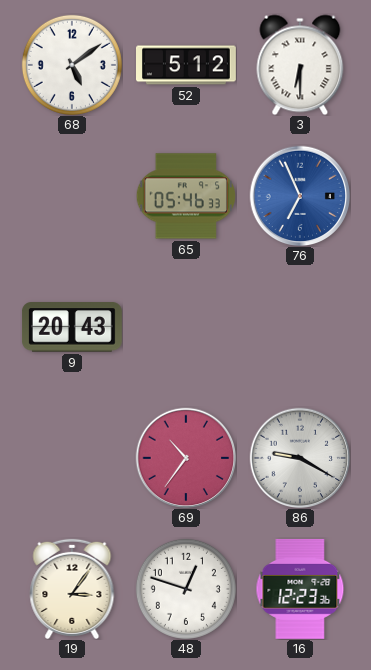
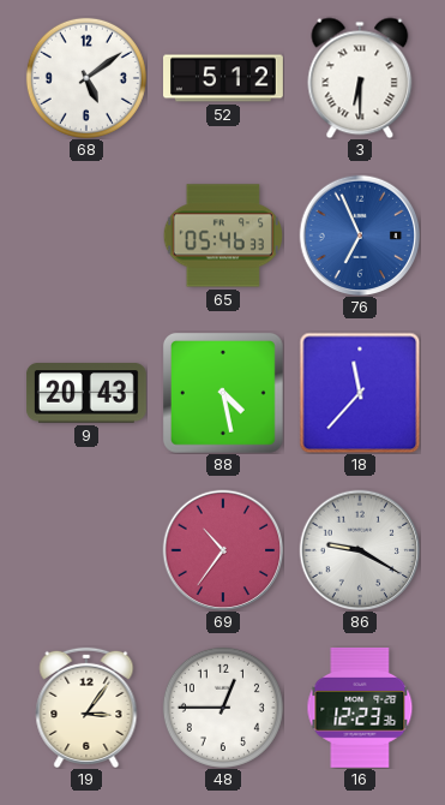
88: none -> 4:28
18: none -> 11:37
48: 12:48 -> 12:45
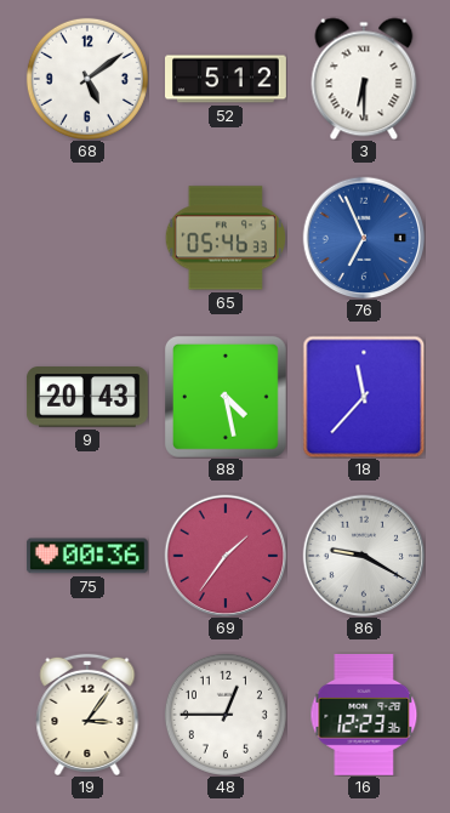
75: none -> 00:36
69: 10:36 -> 1:36
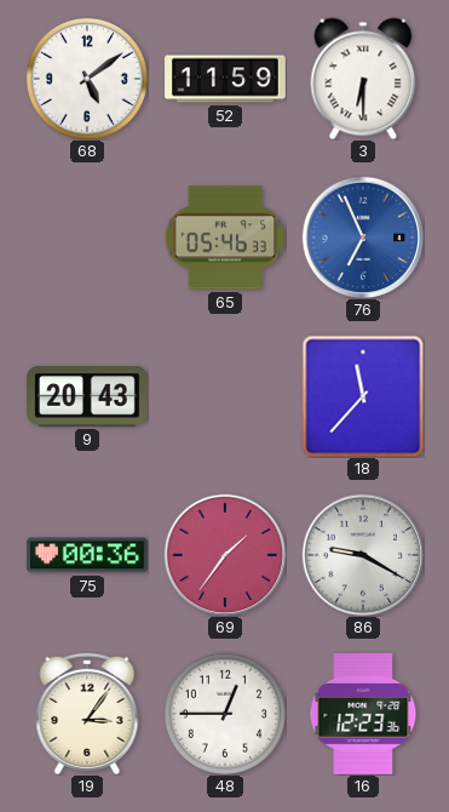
52: 5:12 -> 11:59
88: 4:28 -> none
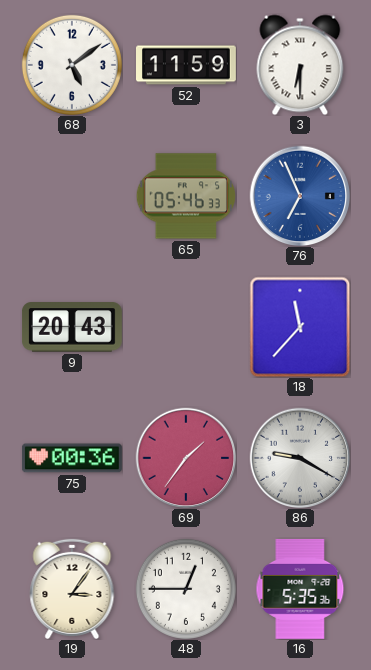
16: 12:23 -> 5:35
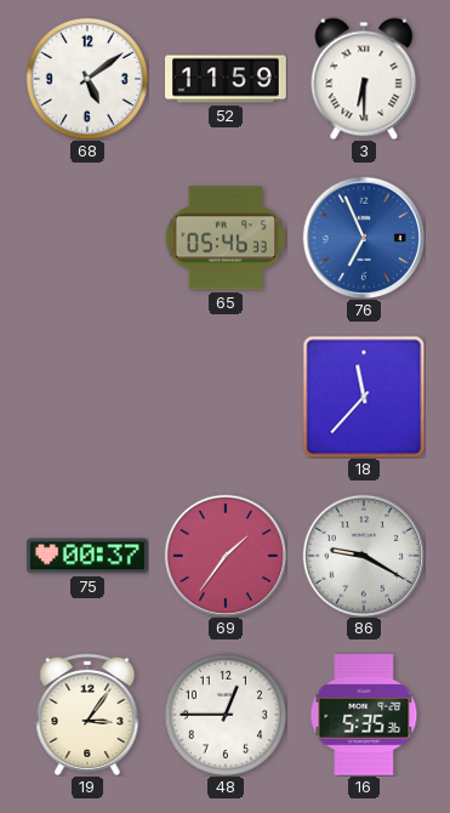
9: 20:43 -> none
75: 00:36 -> 00:37
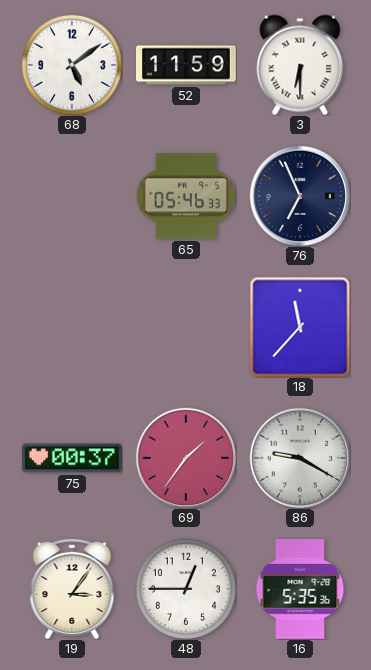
76 dial: blue -> navy
